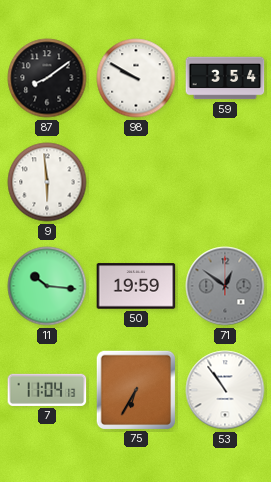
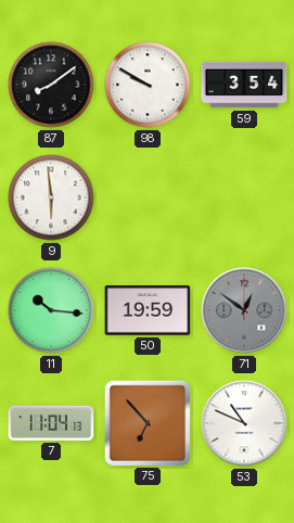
75: 6:35 -> 6:53
53: 10:54 -> 10:49
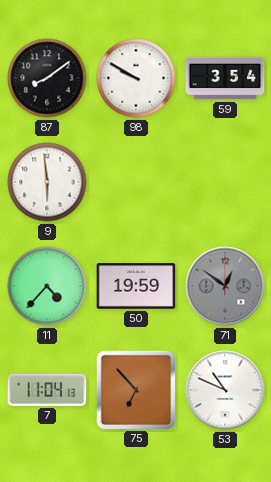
11: 10:16 -> 4:37
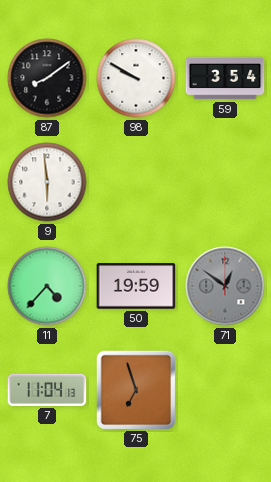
75: 6:53 -> 6:57
53: 10:49 -> none
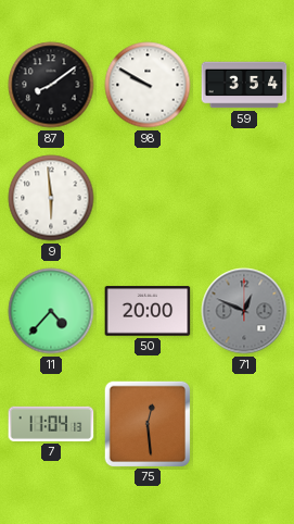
50: 19:59 -> 20:00
71: 12:51 -> 12:49
75: 6:57 -> 12:29
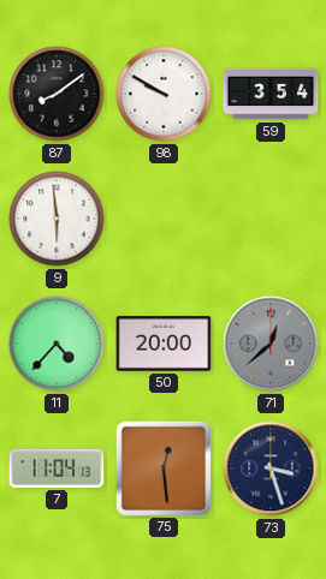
71: 12:49 -> 12:38
73: none -> 3:27
